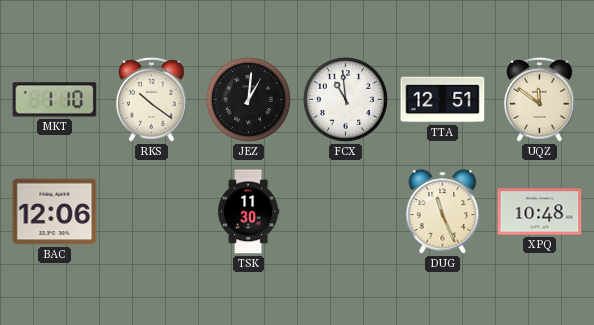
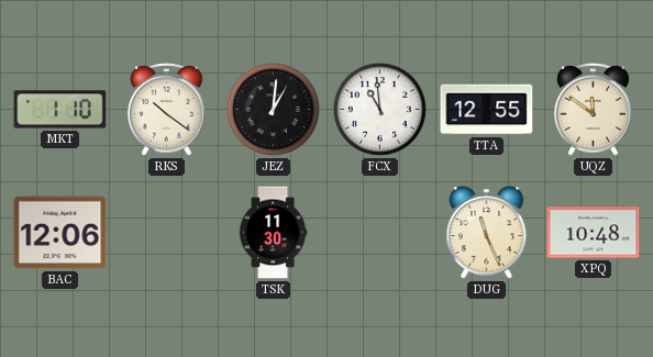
TTA: 12:51 -> 12:55
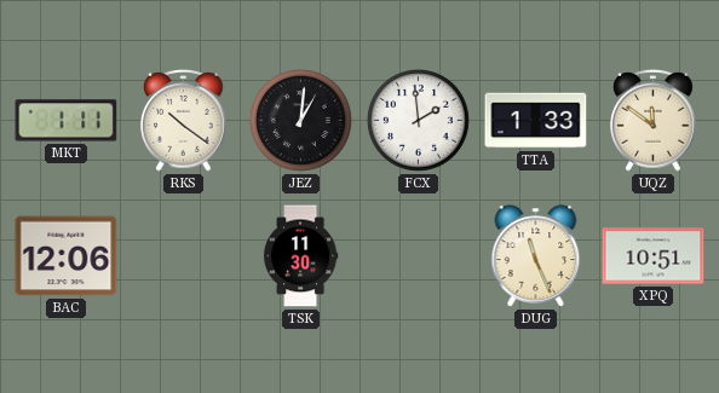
MKT: 1:10 -> 1:11
FCX: 10:59 -> 1:59
TTA: 12:55 -> 1:33
XPQ: 10:48 -> 10:51
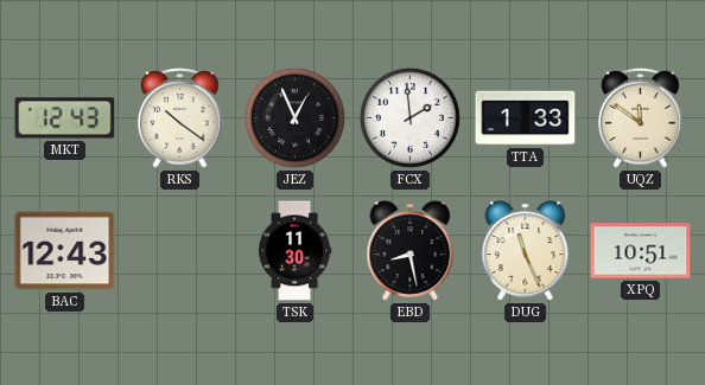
MKT: 1:11 -> 12:43
JEZ: 1:01 -> 12:56
BAC: 12:06 -> 12:43
EBD: none -> 8:28
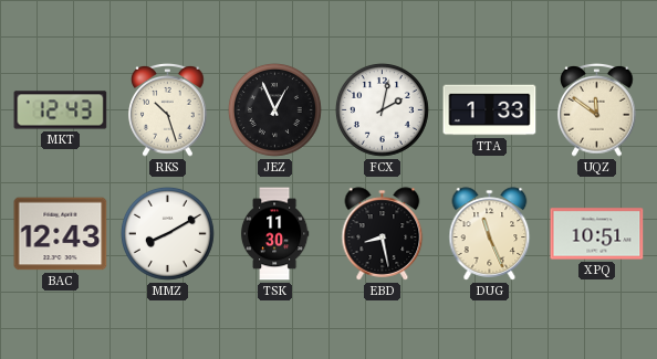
RKS: 10:21 -> 10:27
FCX: 1:59 -> 2:02
MMZ: none -> 8:10
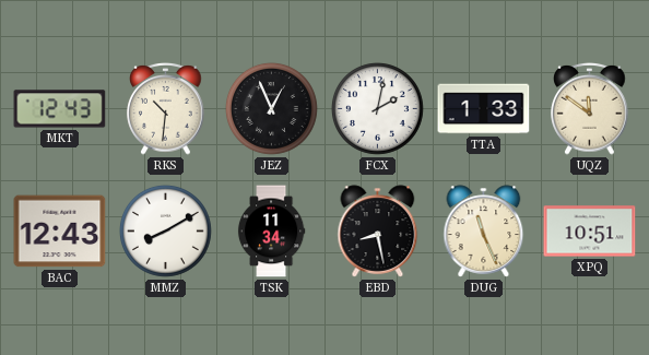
RKS: 10:27 -> 10:31
TSK: 11:30 -> 11:34
